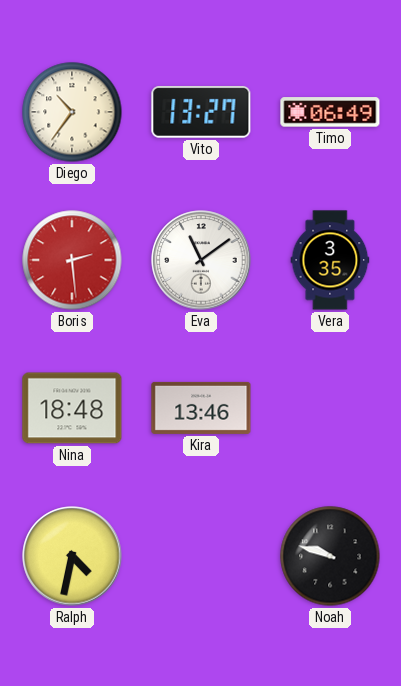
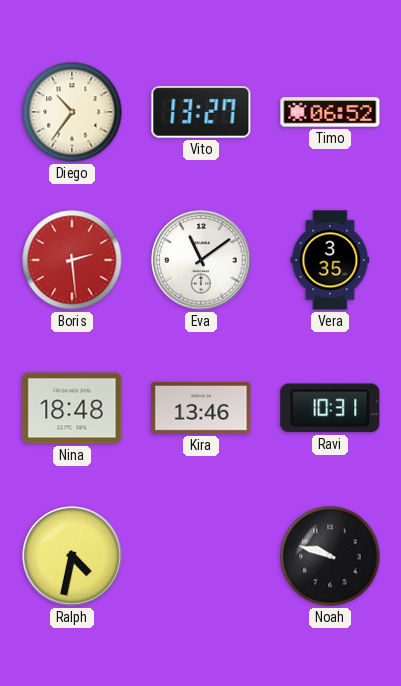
Timo: 06:49 -> 06:52
Ravi: none -> 10:31
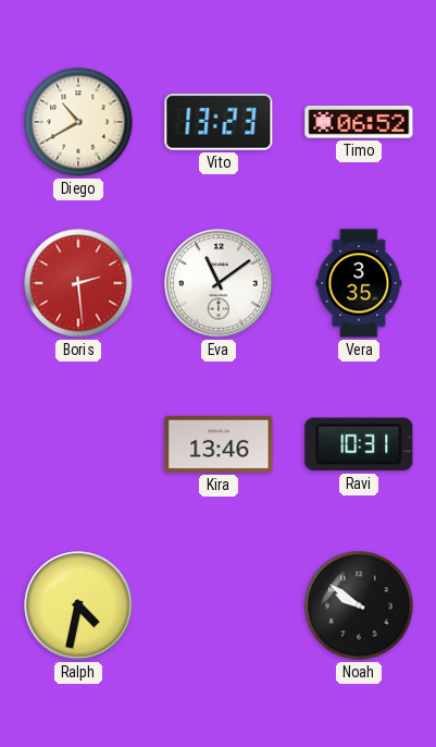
Diego: 10:36 -> 10:40
Vito: 13:27 -> 13:23
Nina: 18:48 -> none
Noah: 9:48 -> 9:51
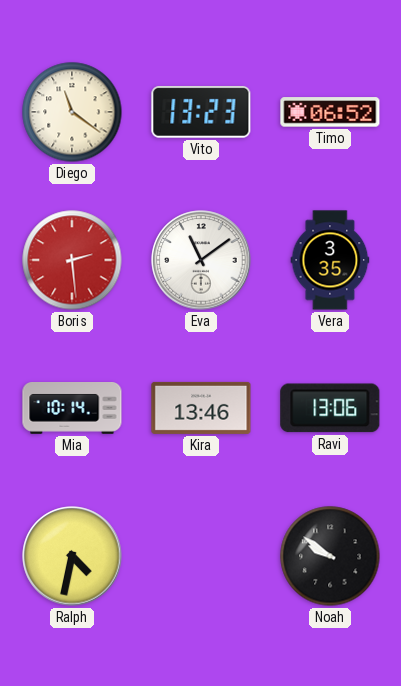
Diego: 10:40 -> 11:21
Mia: none -> 10:14
Ravi: 10:31 -> 13:06
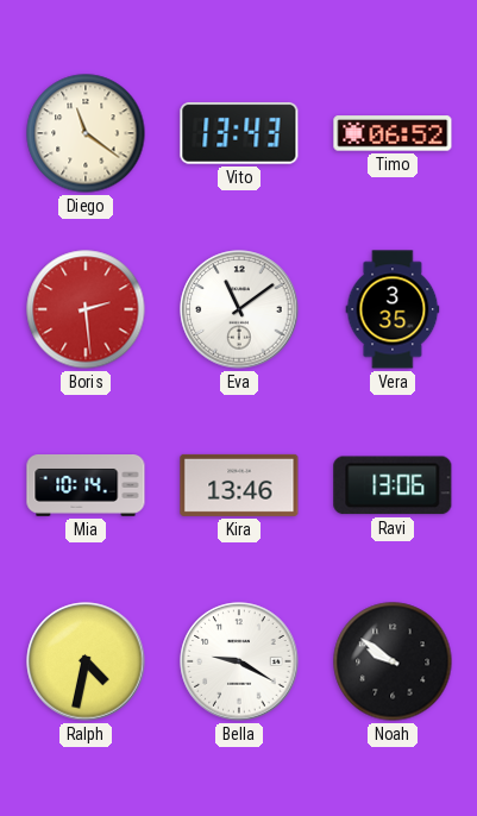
Vito: 13:23 -> 13:43
Bella: none -> 9:20
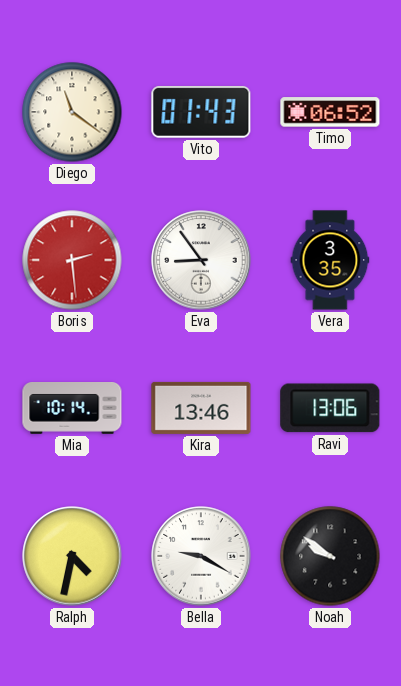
Vito: 13:43 -> 01:43
Eva: 11:09 -> 8:54
